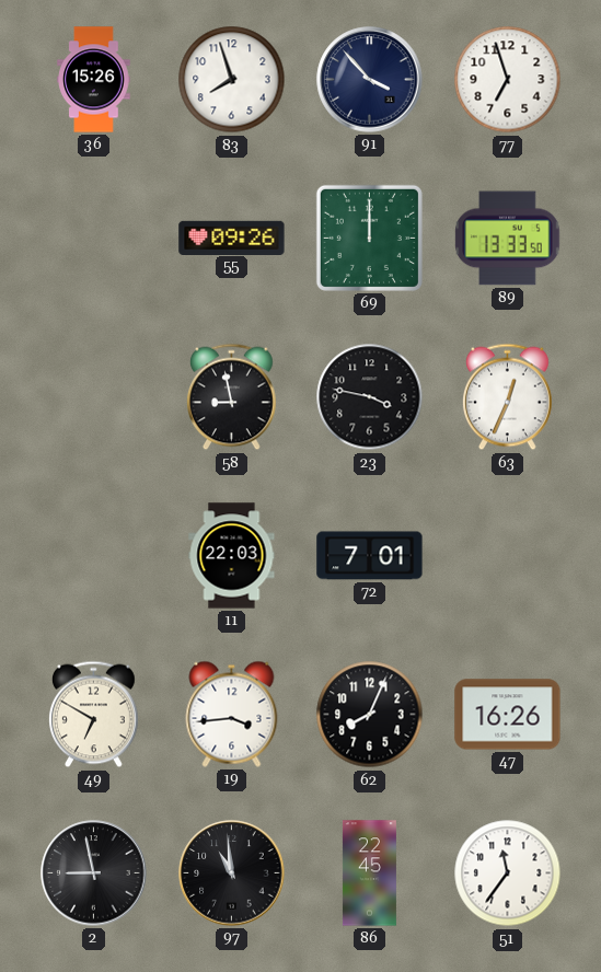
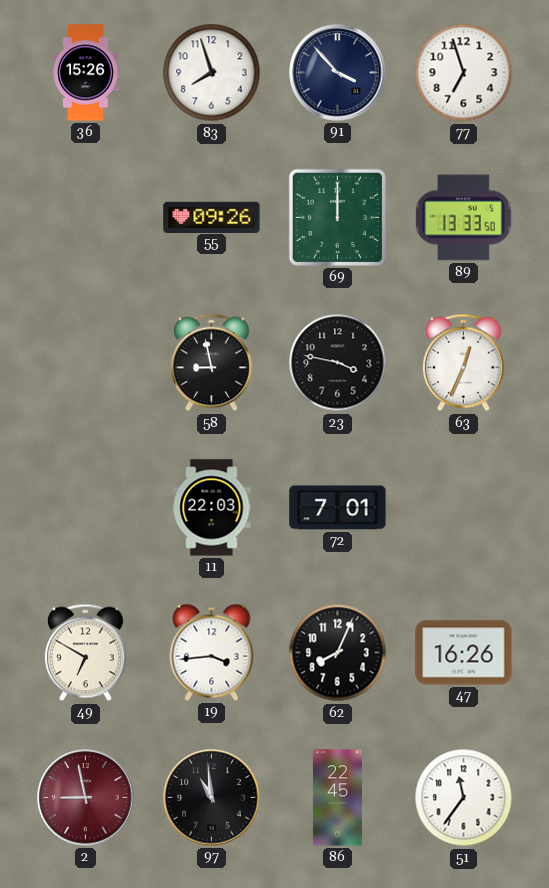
2 dial: black -> burgundy
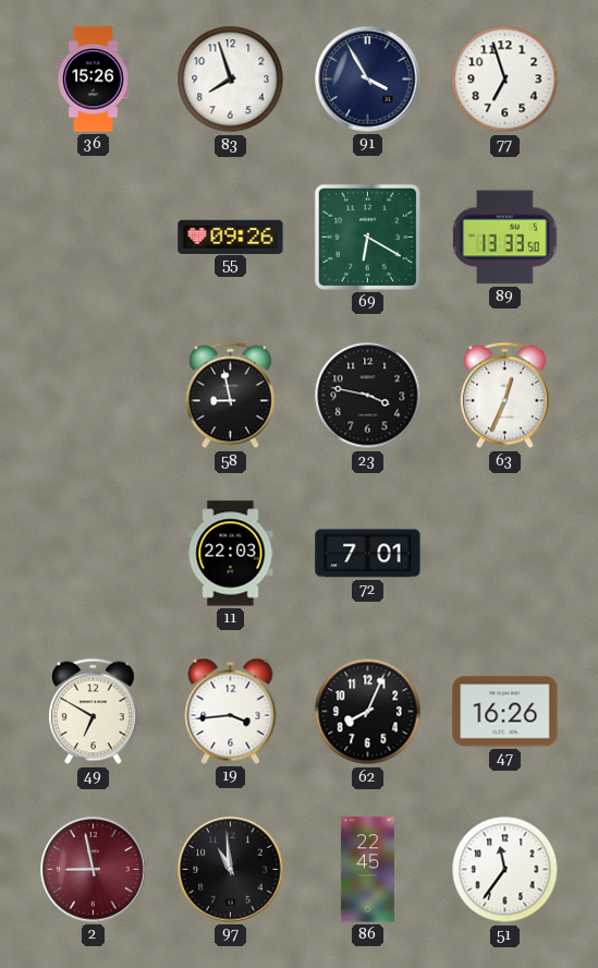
91: 3:53 -> 3:55
69: 12:00 -> 6:20
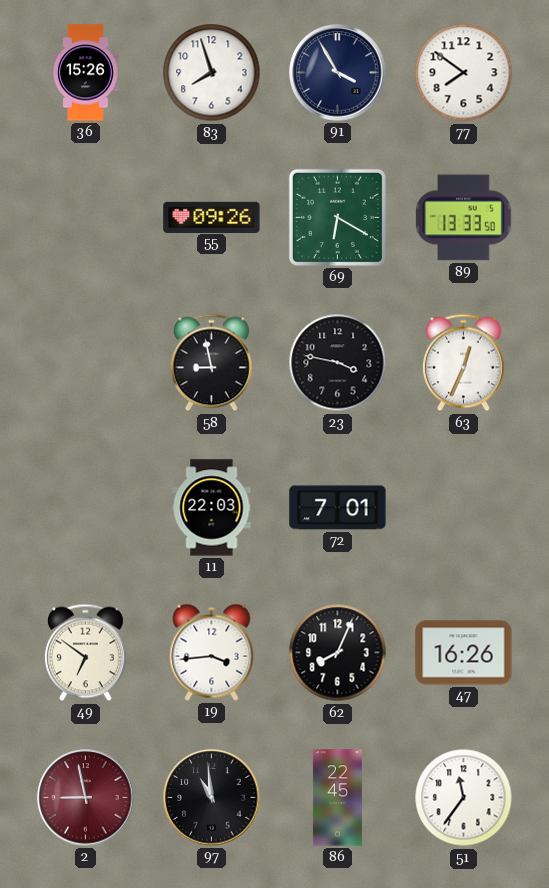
77: 6:57 -> 7:51
49: 6:50 -> 6:51
